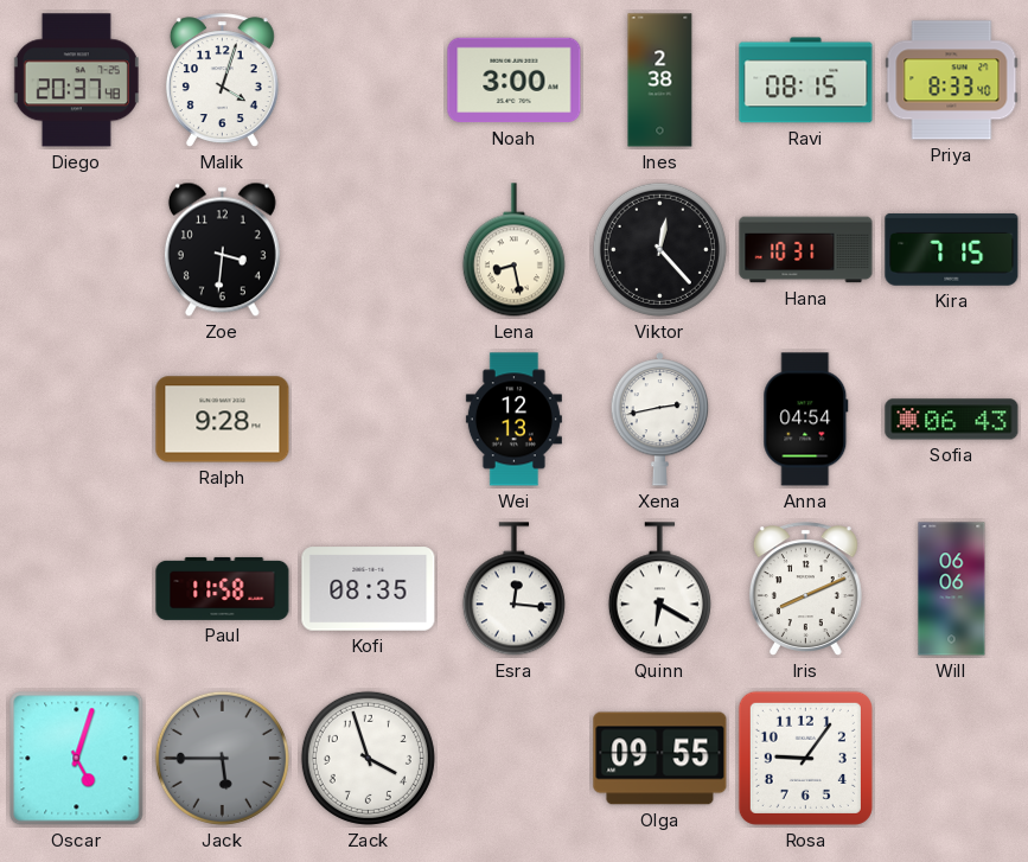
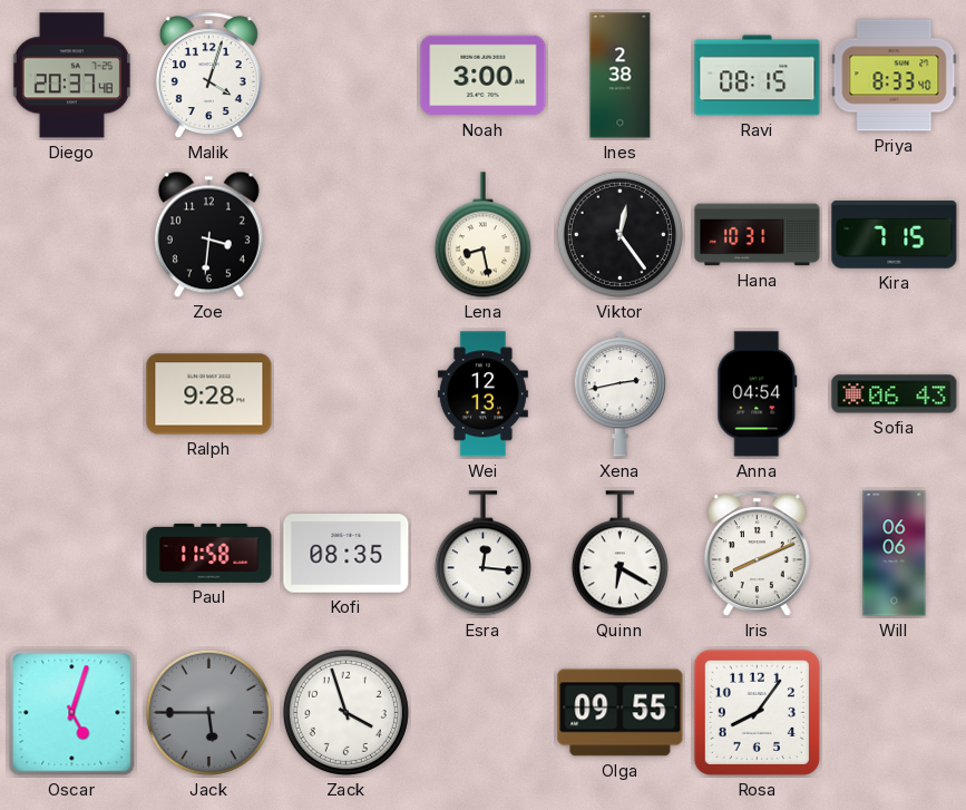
Viktor: 12:23 -> 12:24
Rosa: 9:06 -> 8:06
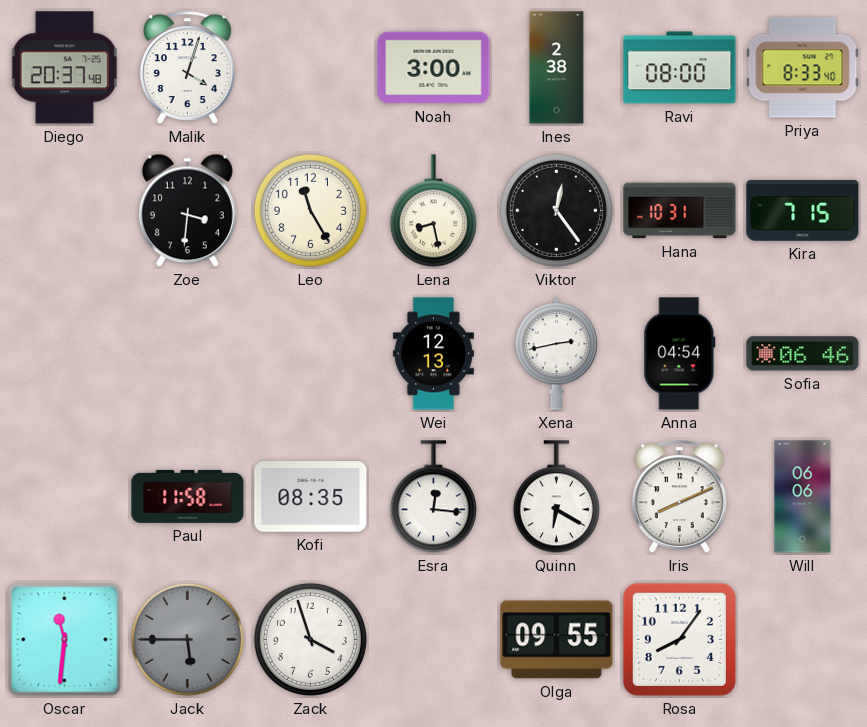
Ravi: 08:15 -> 08:00
Leo: none -> 11:25
Ralph: 9:28 -> none
Sofia: 06:43 -> 06:46
Oscar: 5:03 -> 11:31
